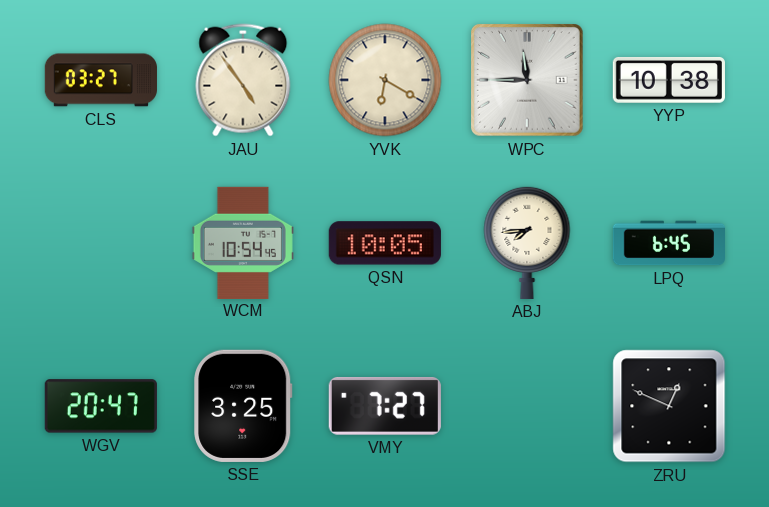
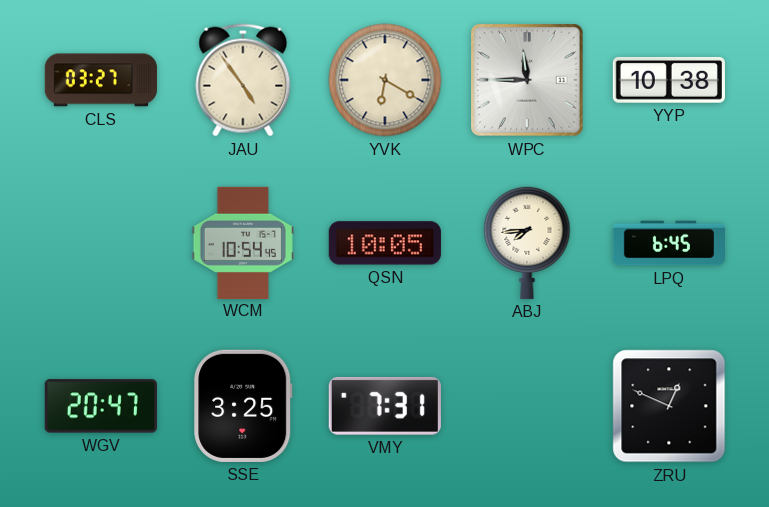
VMY: 7:27 -> 7:31
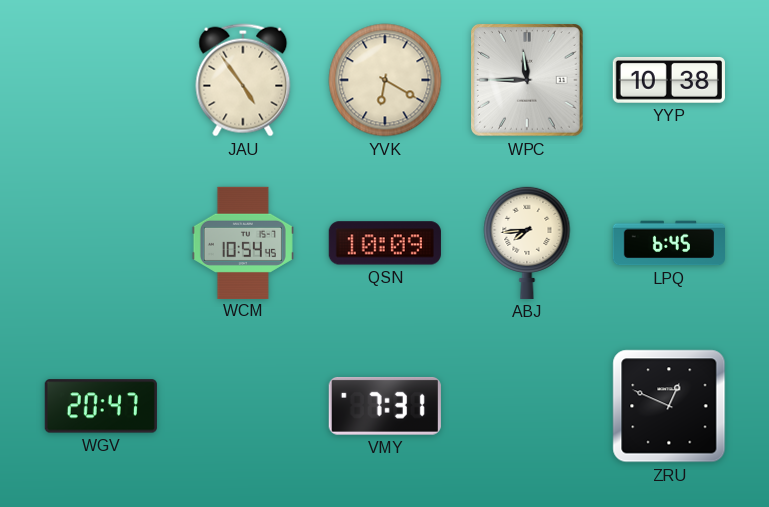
CLS: 03:27 -> none
QSN: 10:05 -> 10:09
SSE: 3:25 -> none
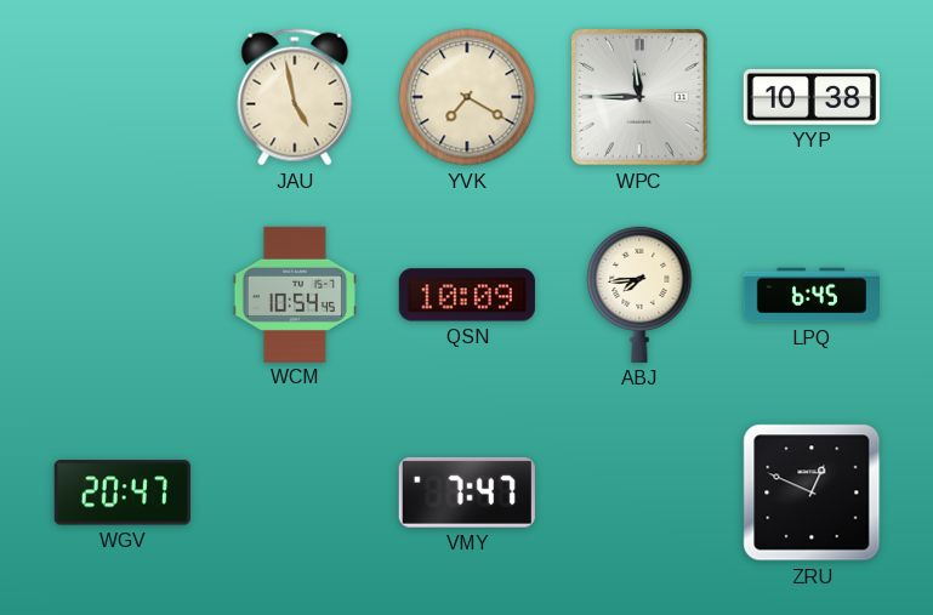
JAU: 4:54 -> 4:58
YVK: 6:20 -> 7:20
VMY: 7:31 -> 7:47
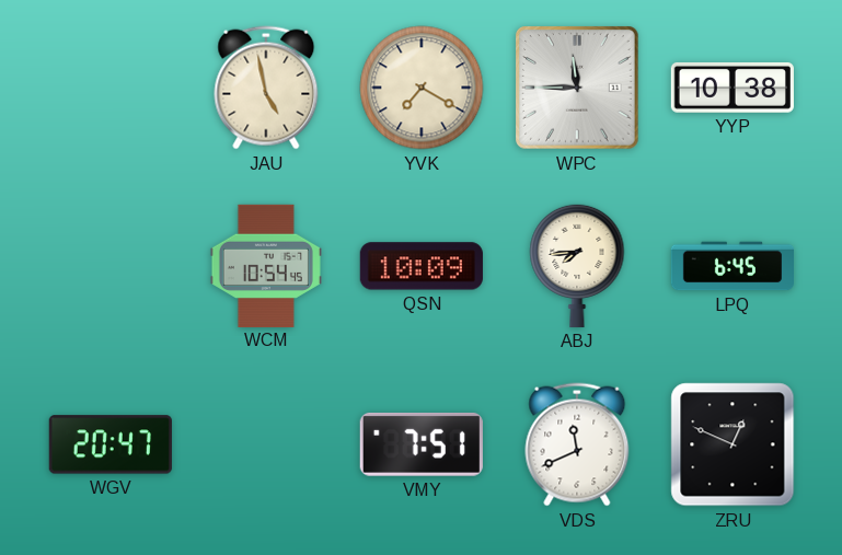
VMY: 7:47 -> 7:51
VDS: none -> 11:41
